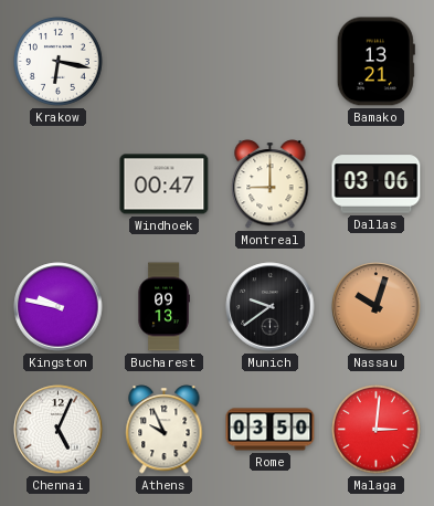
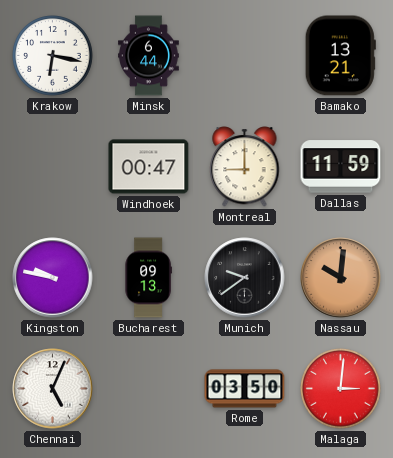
Minsk: none -> 6:44
Dallas: 03:06 -> 11:59
Nassau: 10:03 -> 10:01
Athens: 9:56 -> none
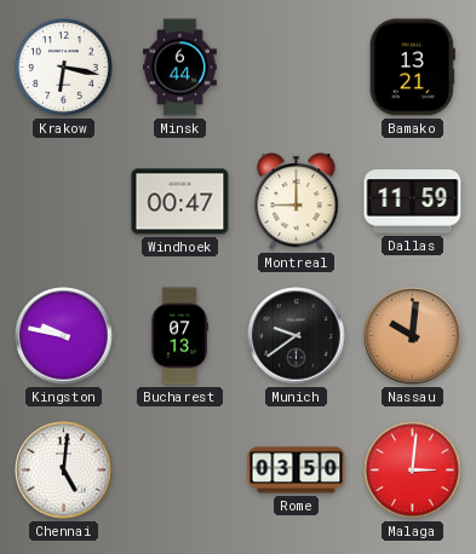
Bucharest: 09:13 -> 07:13
Chennai: 5:04 -> 5:01
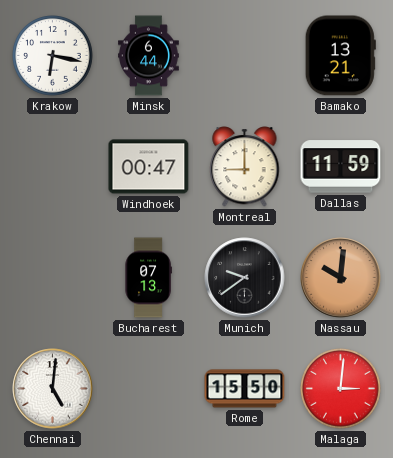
Kingston: 9:47 -> none
Rome: 03:50 -> 15:50
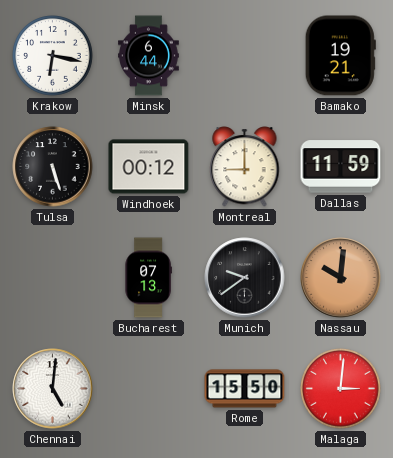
Bamako: 13:21 -> 19:21
Tulsa: none -> 5:27
Windhoek: 00:47 -> 00:12
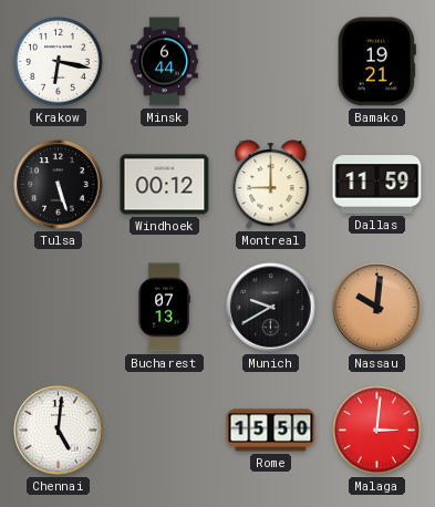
Munich: 9:39 -> 9:40
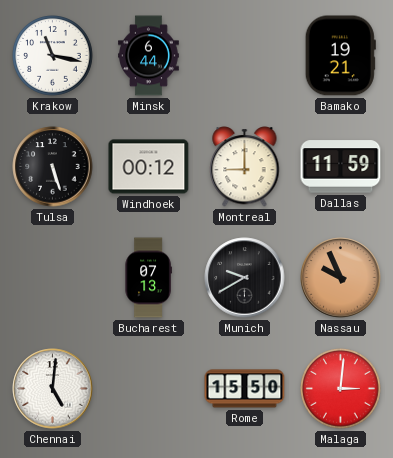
Krakow: 6:17 -> 11:17
Nassau: 10:01 -> 9:56
